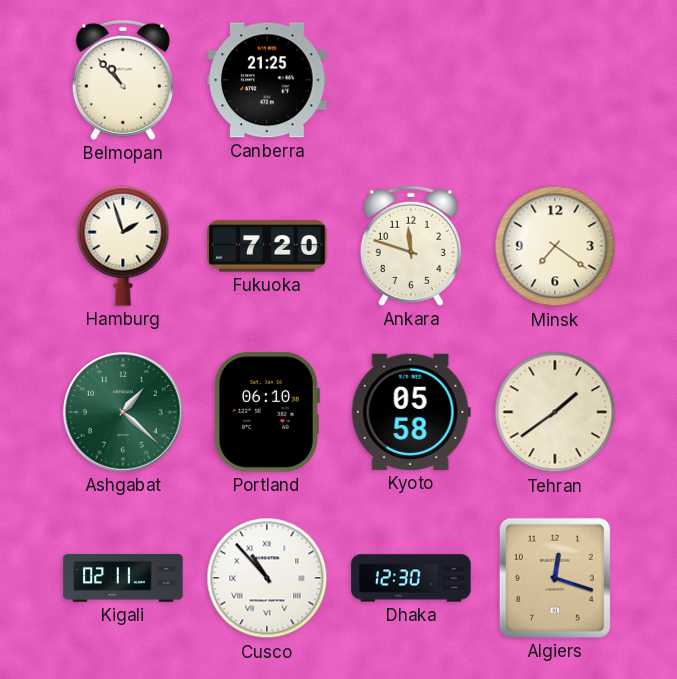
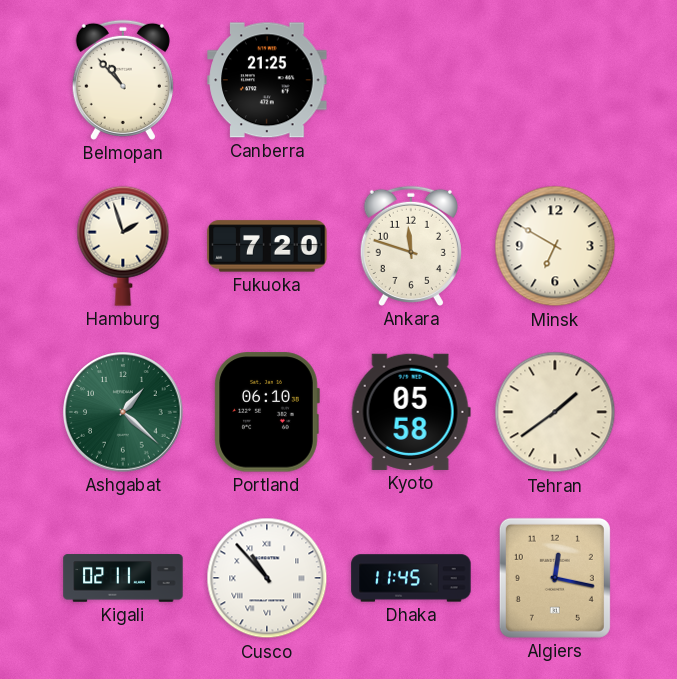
Minsk: 7:21 -> 6:50
Dhaka: 12:30 -> 11:45
Algiers: 12:18 -> 12:17
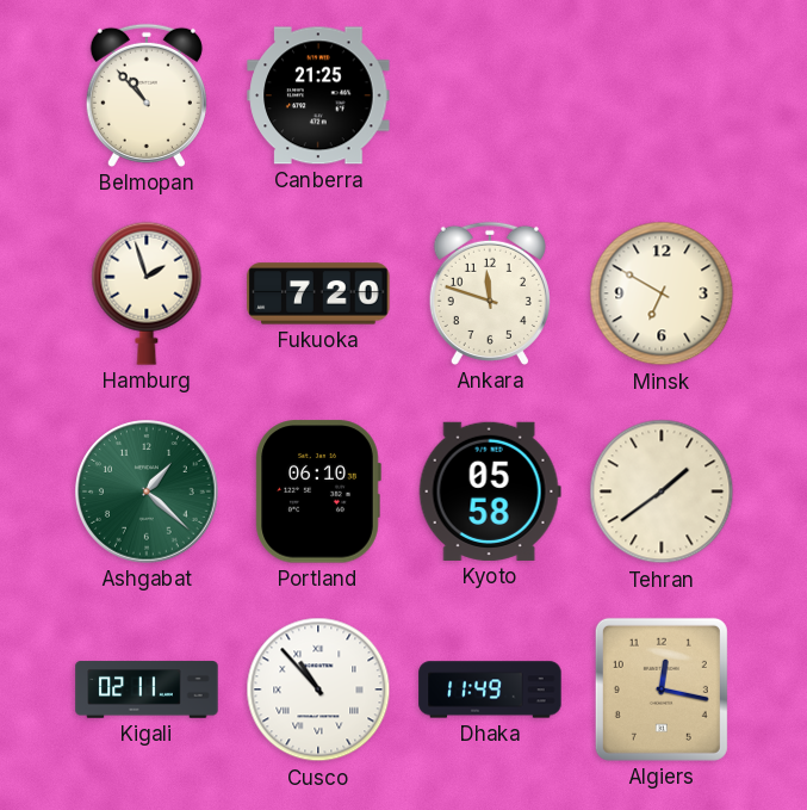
Dhaka: 11:45 -> 11:49
